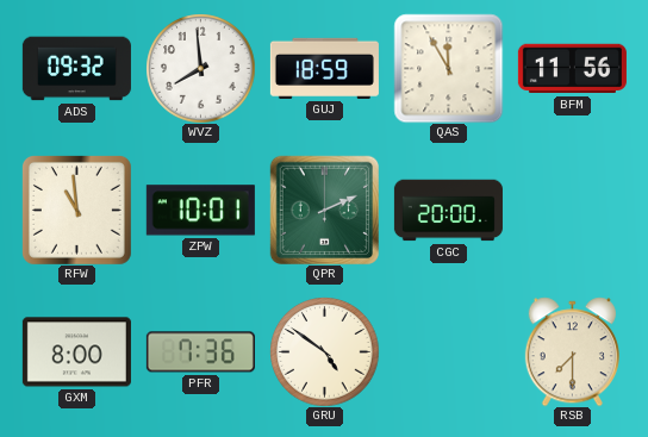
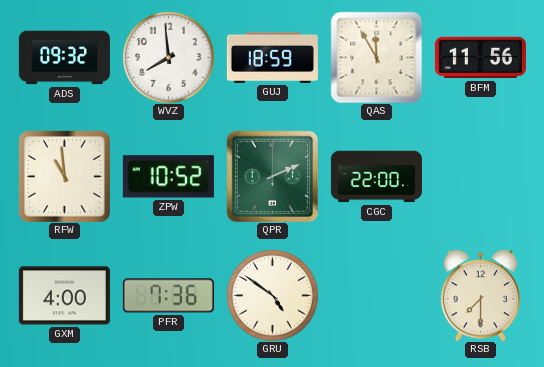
ZPW: 10:01 -> 10:52
CGC: 20:00 -> 22:00
GXM: 8:00 -> 4:00
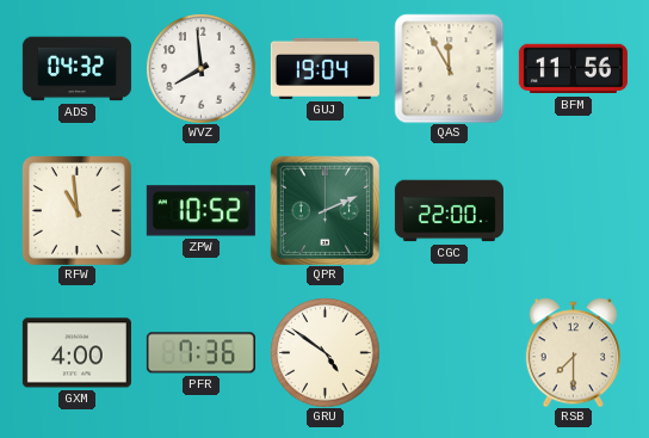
ADS: 09:32 -> 04:32
GUJ: 18:59 -> 19:04
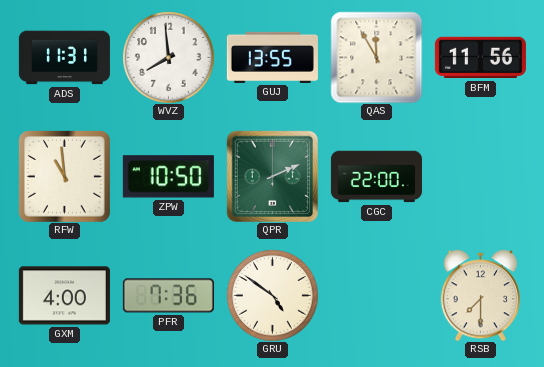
ADS: 04:32 -> 11:31
GUJ: 19:04 -> 13:55
ZPW: 10:52 -> 10:50
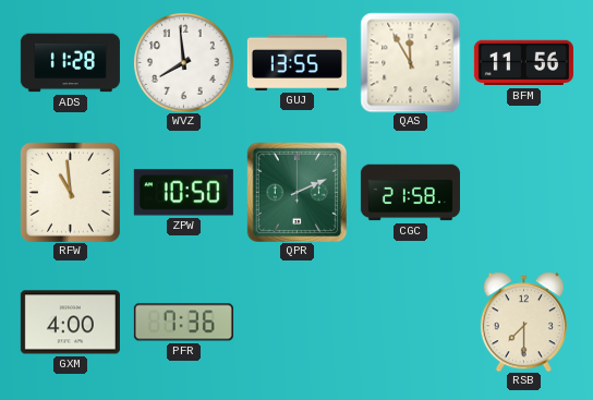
ADS: 11:31 -> 11:28
CGC: 22:00 -> 21:58
GRU: 4:51 -> none
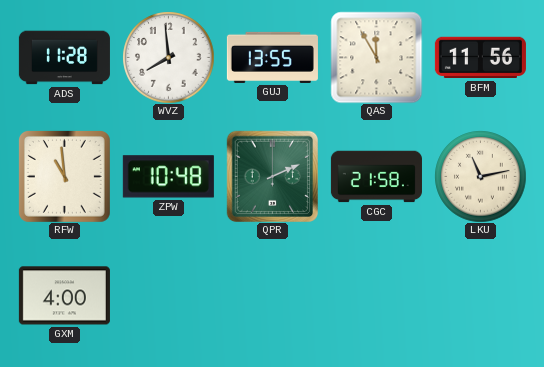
ZPW: 10:50 -> 10:48
LKU: none -> 11:13
PFR: 7:36 -> none
RSB: 7:30 -> none
